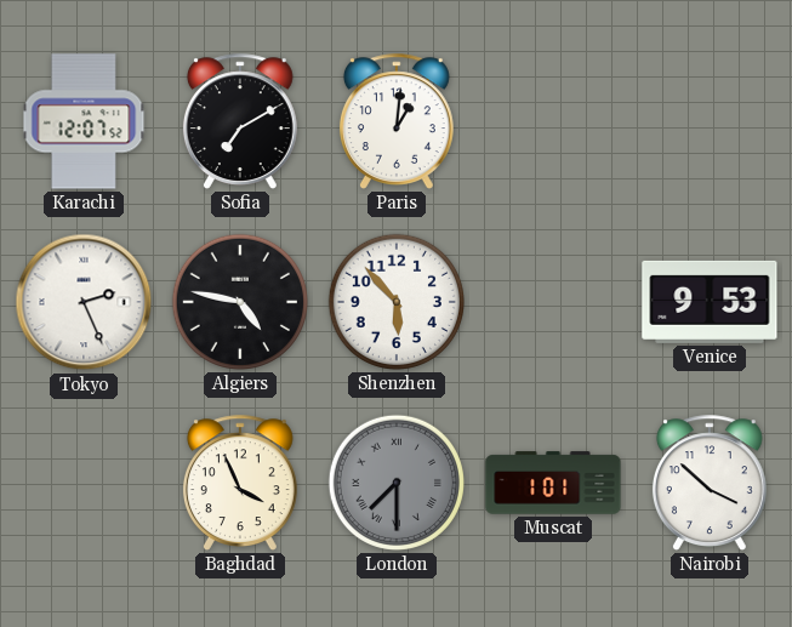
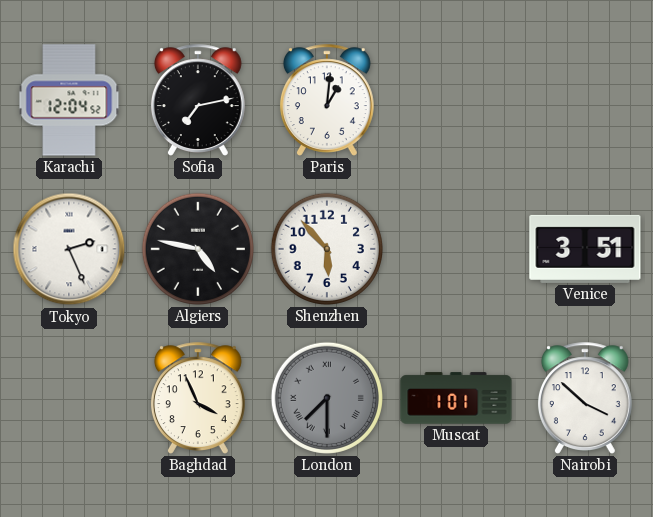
Karachi: 12:07 -> 12:04
Sofia: 7:10 -> 7:13
Venice: 9:53 -> 3:51
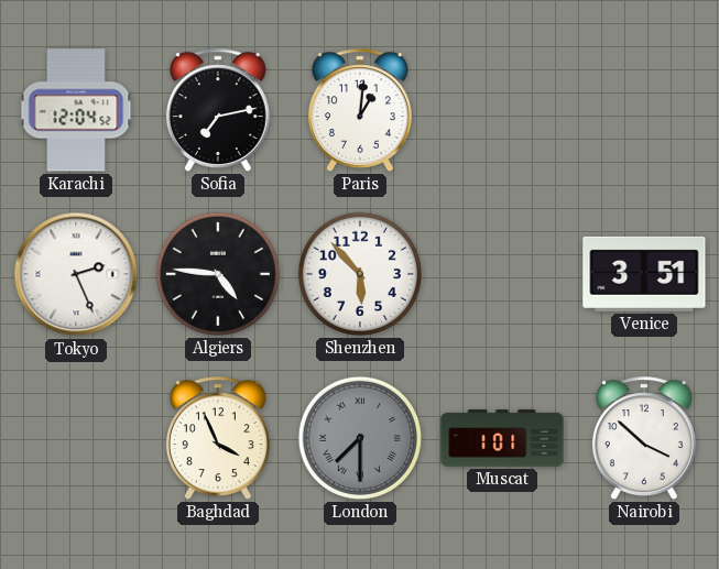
Algiers: 4:47 -> 4:46
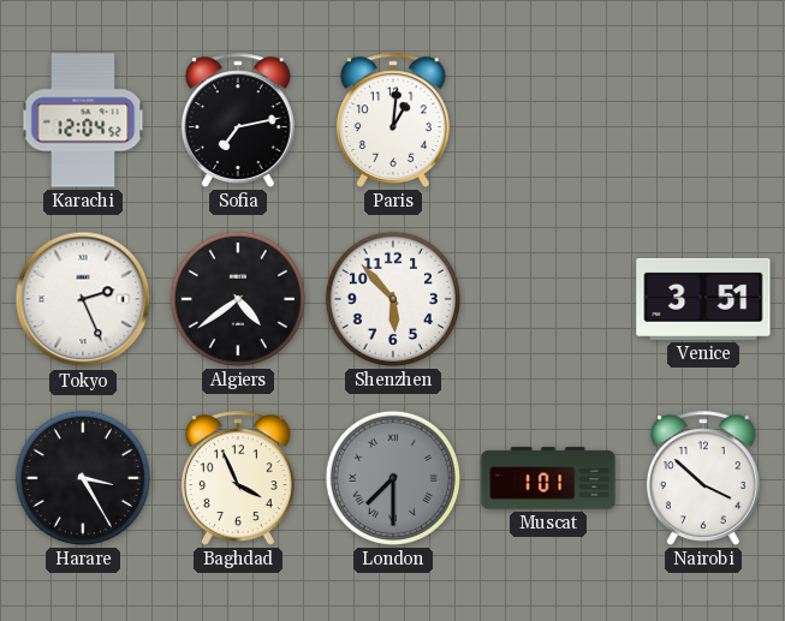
Algiers: 4:46 -> 4:39
Harare: none -> 3:25
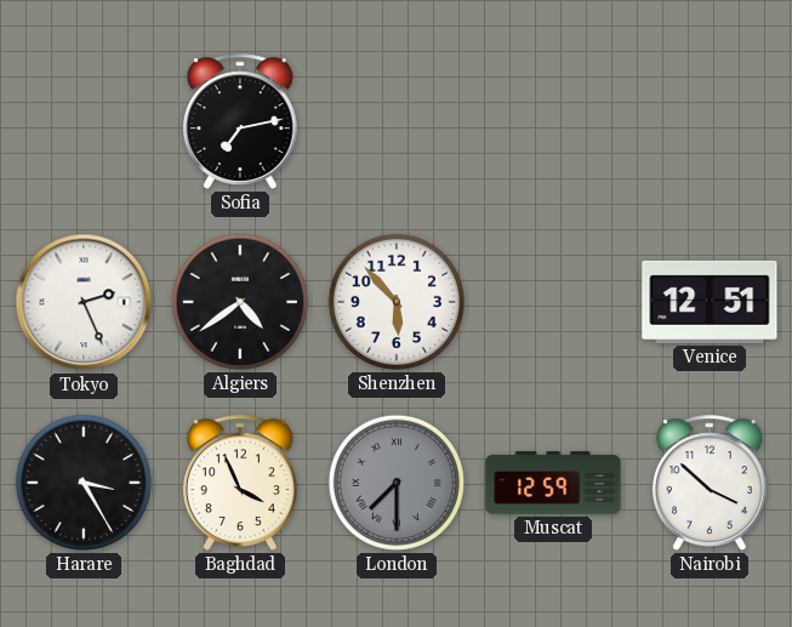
Karachi: 12:04 -> none
Paris: 1:01 -> none
Venice: 3:51 -> 12:51
Muscat: 1:01 -> 12:59
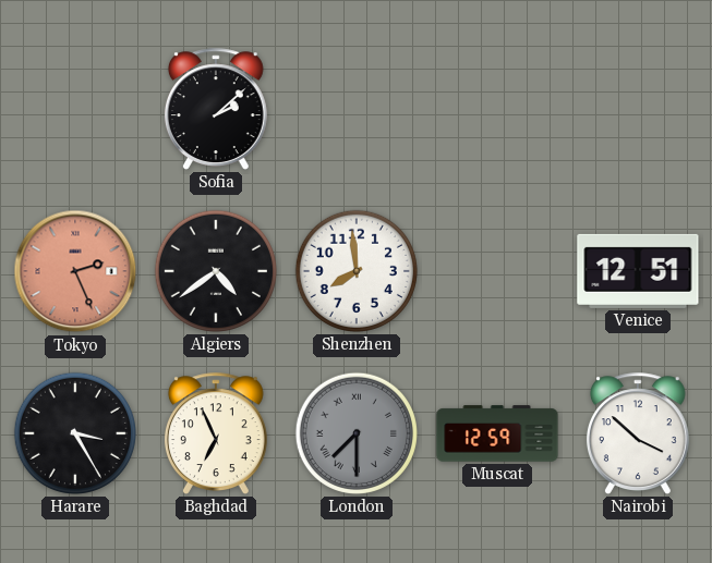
Sofia: 7:13 -> 2:08
Tokyo dial: white -> salmon
Shenzhen: 5:53 -> 7:59
Baghdad: 3:56 -> 6:56
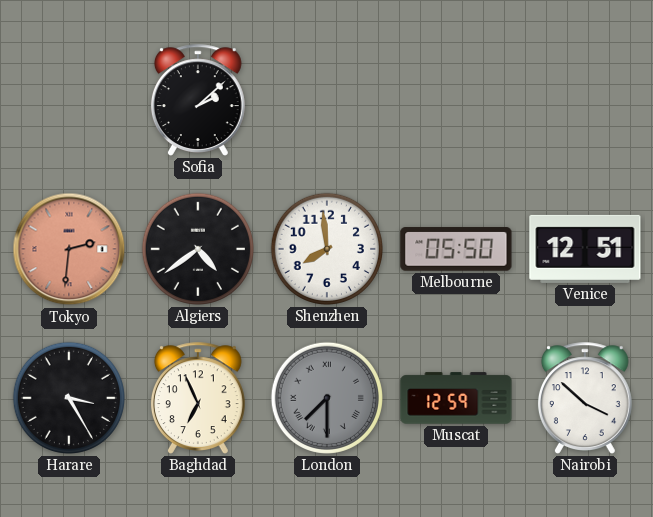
Tokyo: 2:26 -> 2:31
Melbourne: none -> 05:50
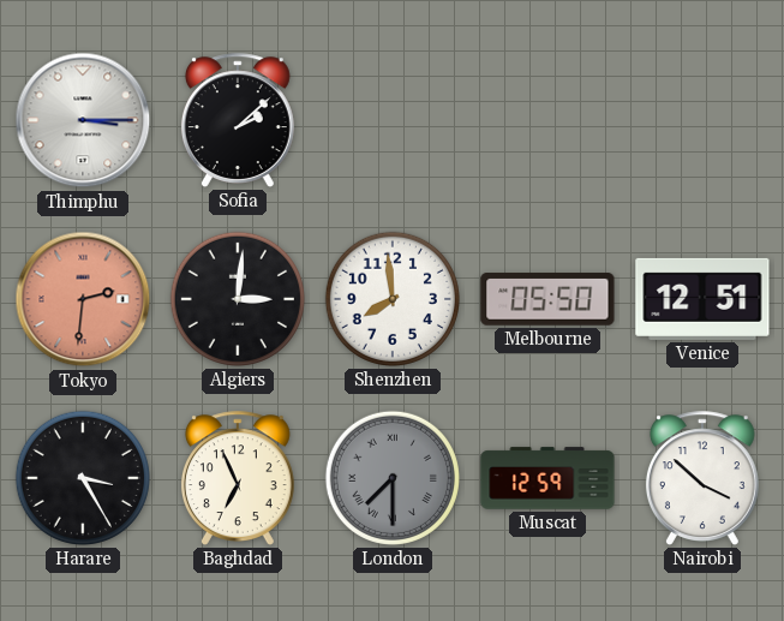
Thimphu: none -> 3:15
Algiers: 4:39 -> 3:01
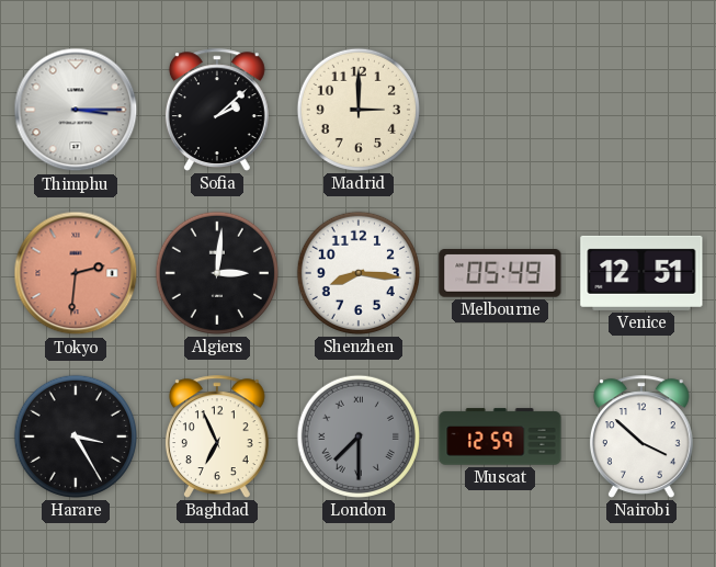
Madrid: none -> 3:00
Shenzhen: 7:59 -> 8:16
Melbourne: 05:50 -> 05:49
